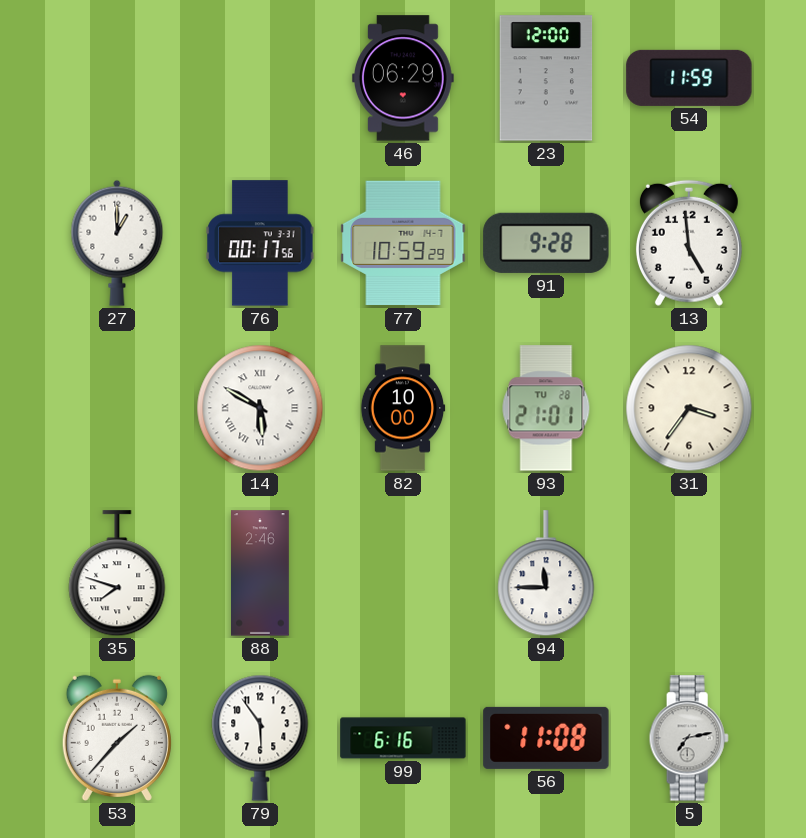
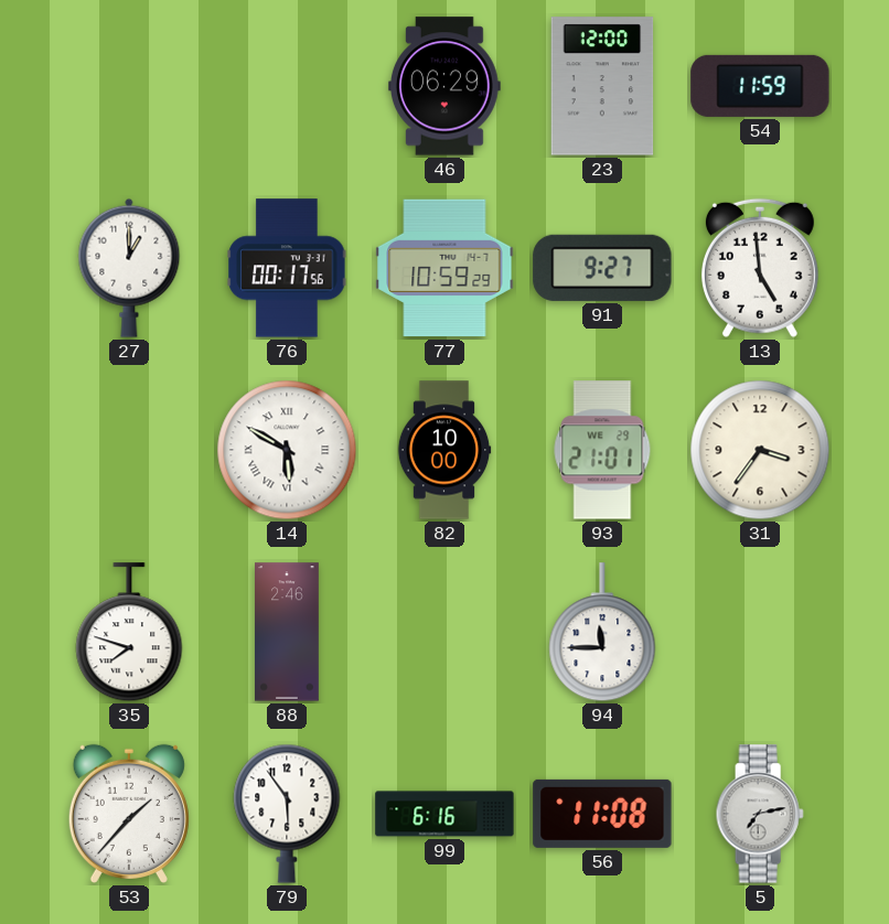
91: 9:28 -> 9:27
93 date: TU 28 -> WE 29
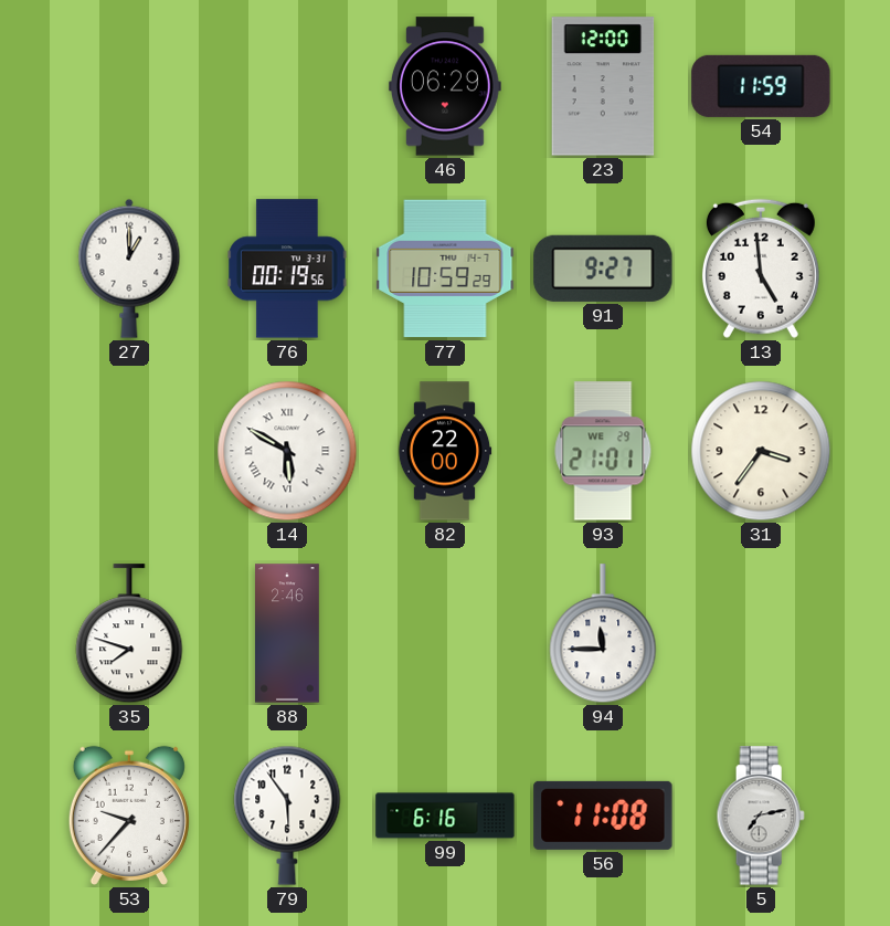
76: 00:17 -> 00:19
82: 10:00 -> 22:00
53: 1:37 -> 9:37
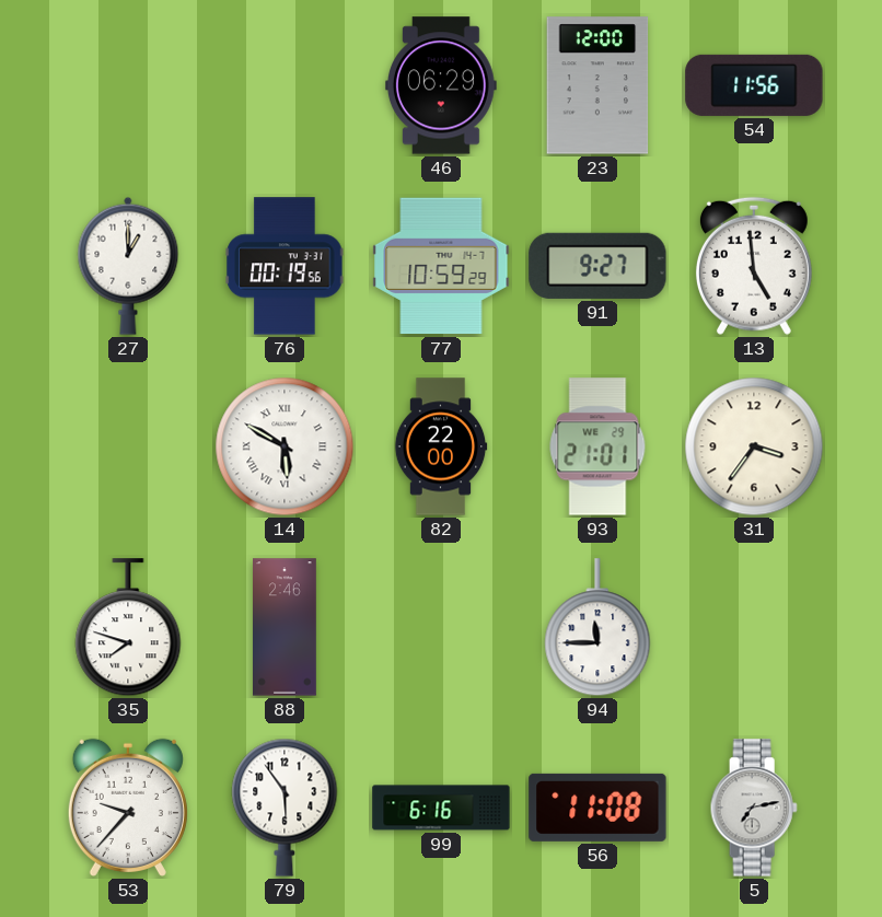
54: 11:59 -> 11:56
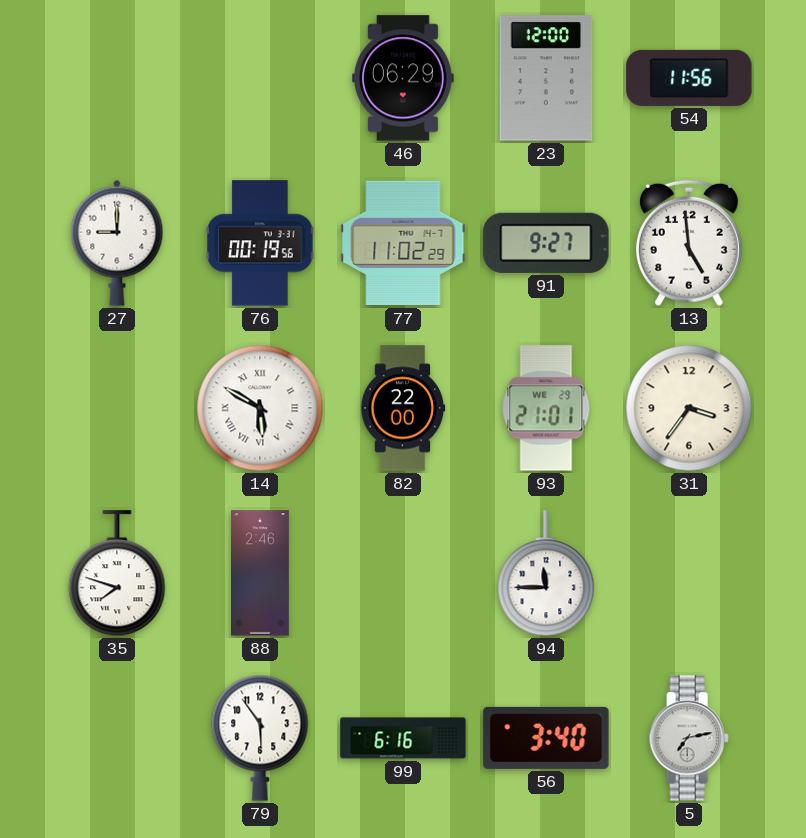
27: 1:00 -> 9:00
77: 10:59 -> 11:02
53: 9:37 -> none
56: 11:08 -> 3:40
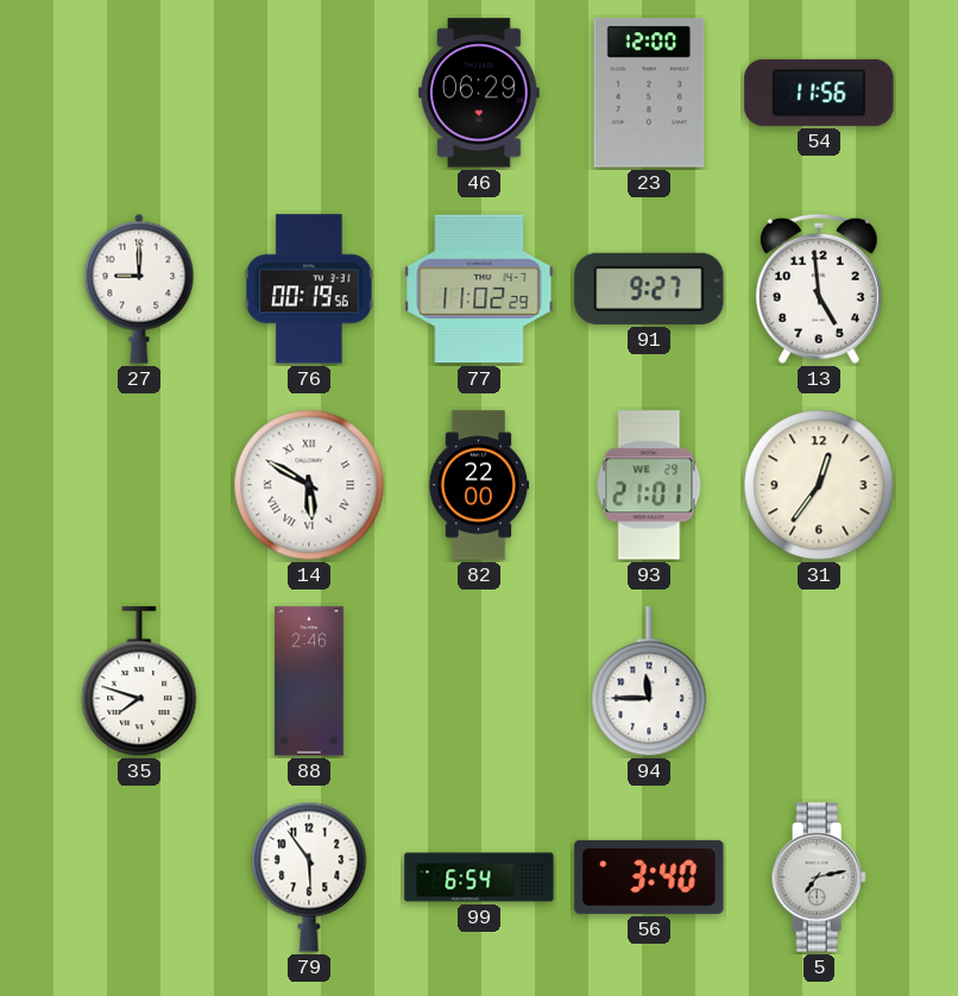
31: 3:36 -> 12:36
99: 6:16 -> 6:54
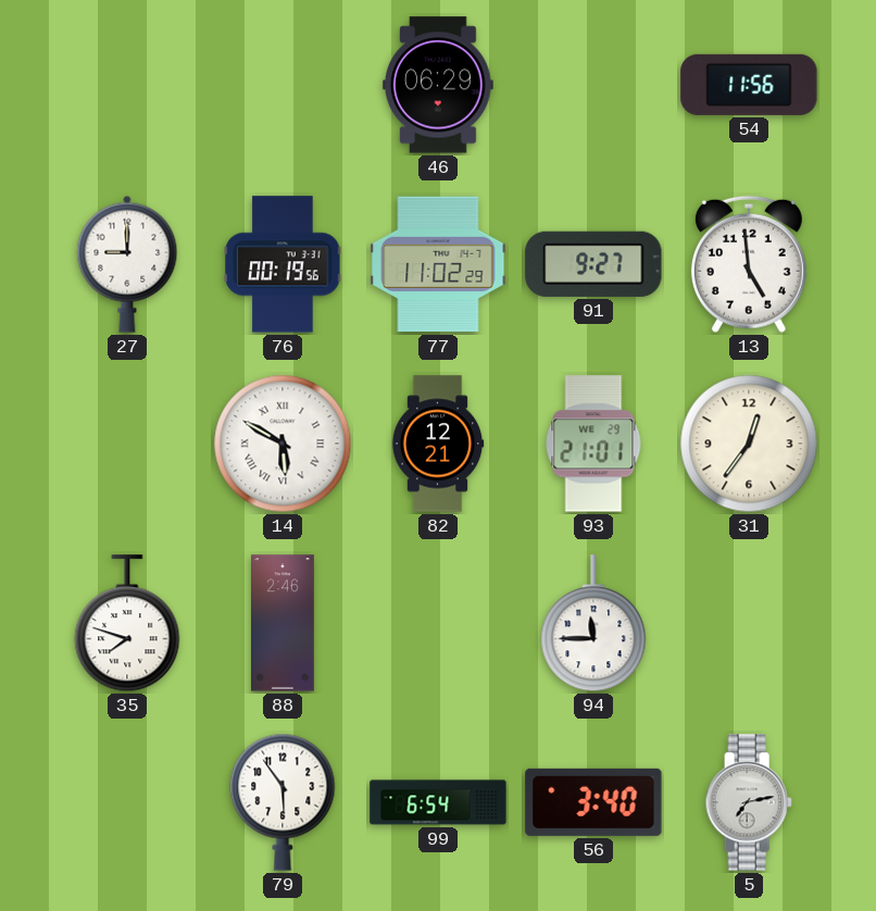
23: 12:00 -> none
82: 22:00 -> 12:21
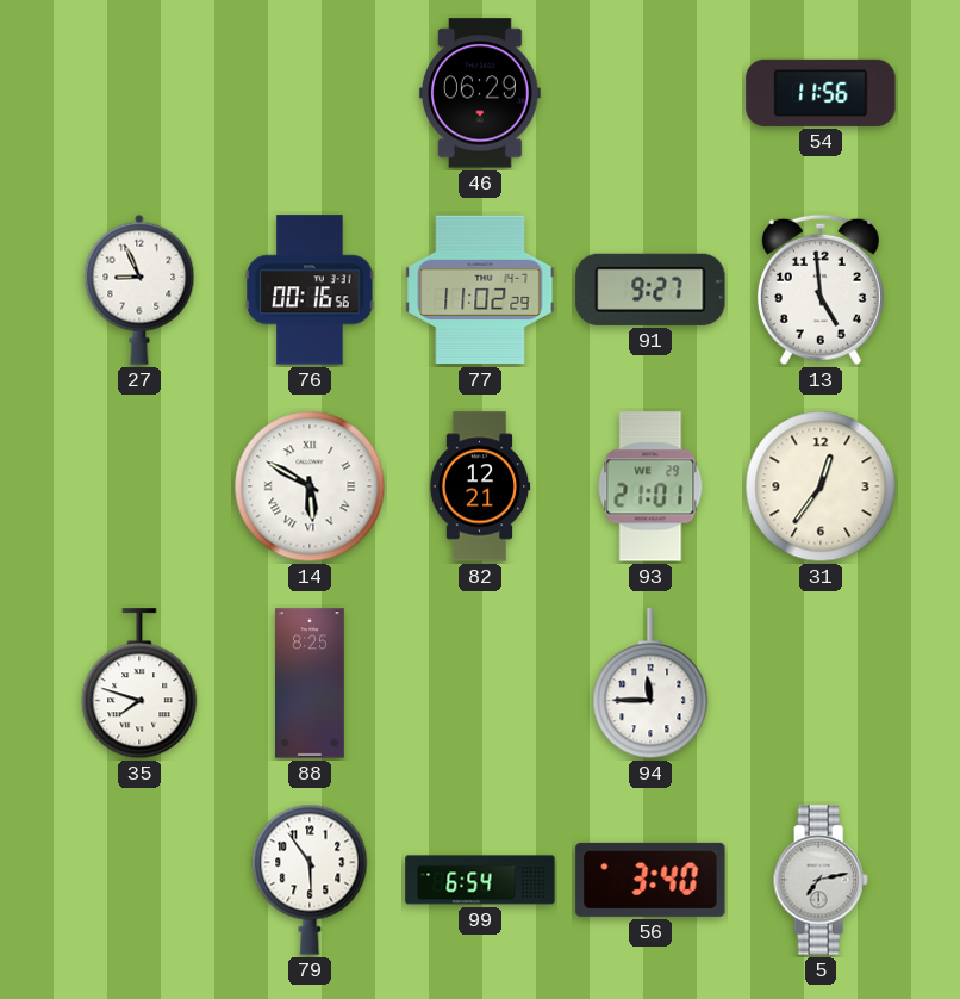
27: 9:00 -> 8:56
76: 00:19 -> 00:16
88: 2:46 -> 8:25
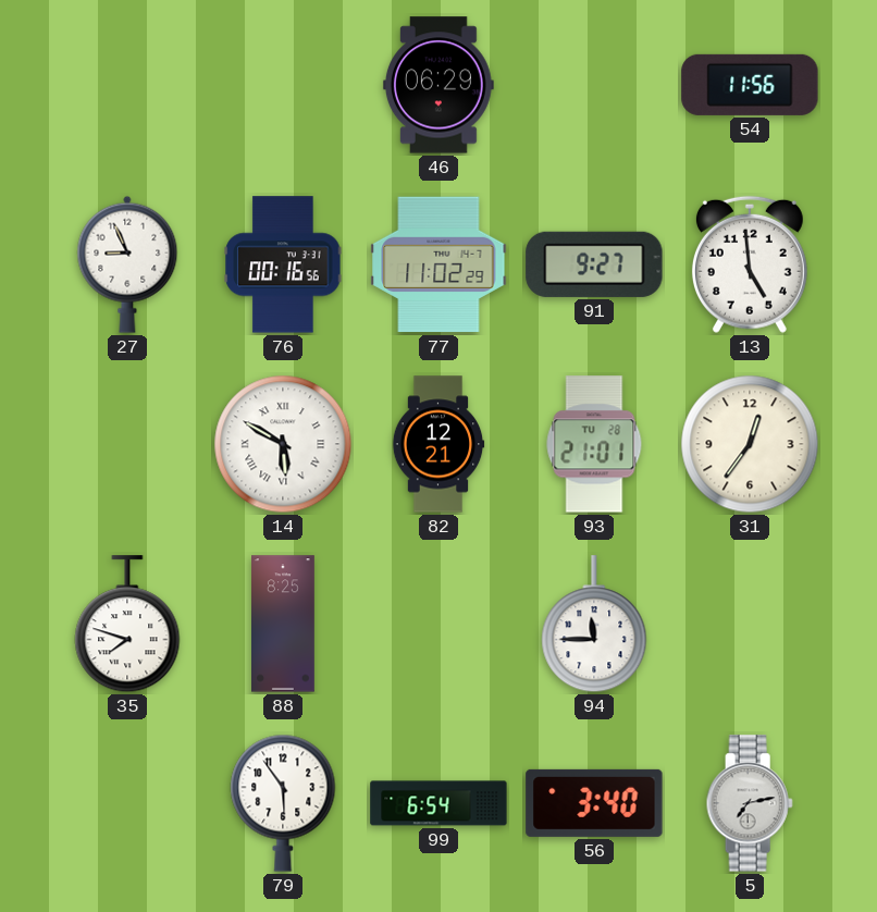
93 date: WE 29 -> TU 28
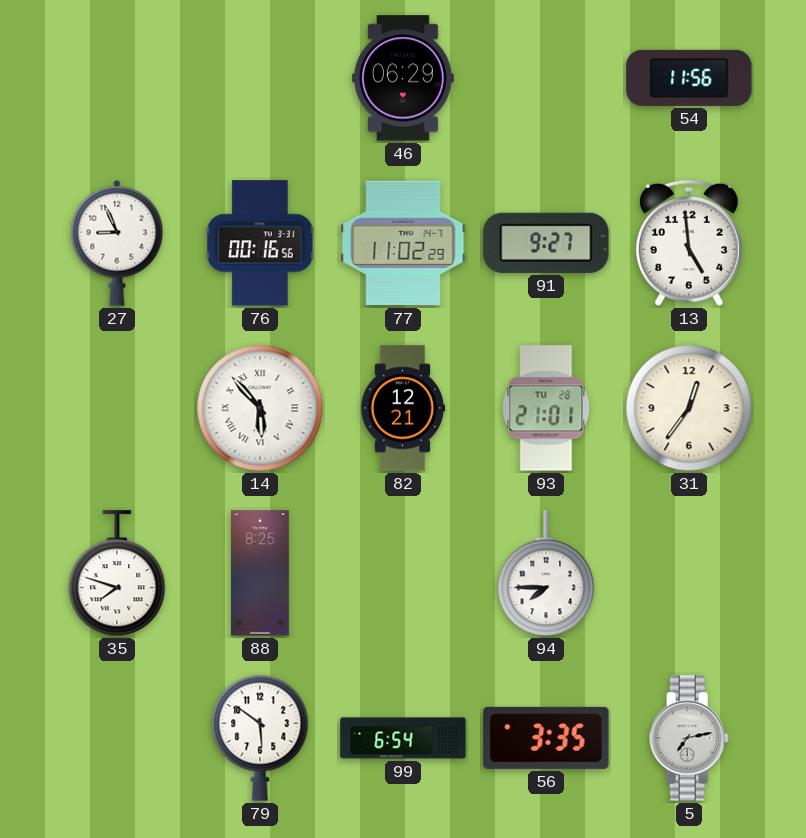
14: 5:50 -> 5:53
94: 11:45 -> 7:45
79: 5:54 -> 5:51
56: 3:40 -> 3:35
